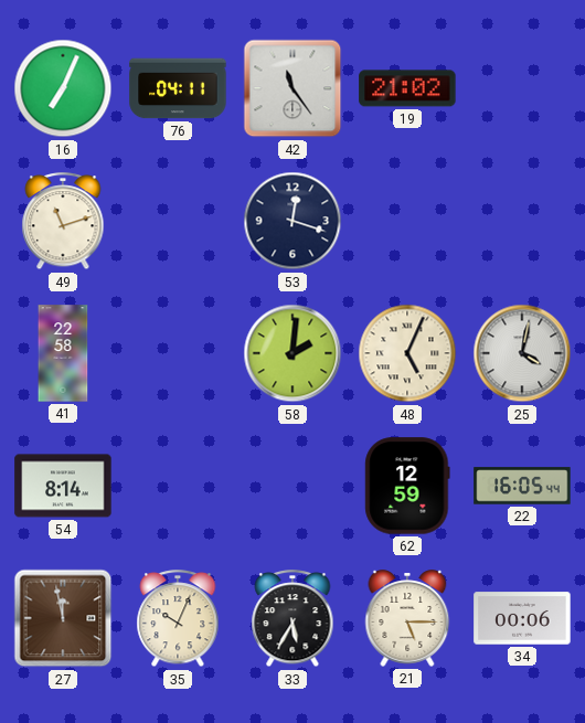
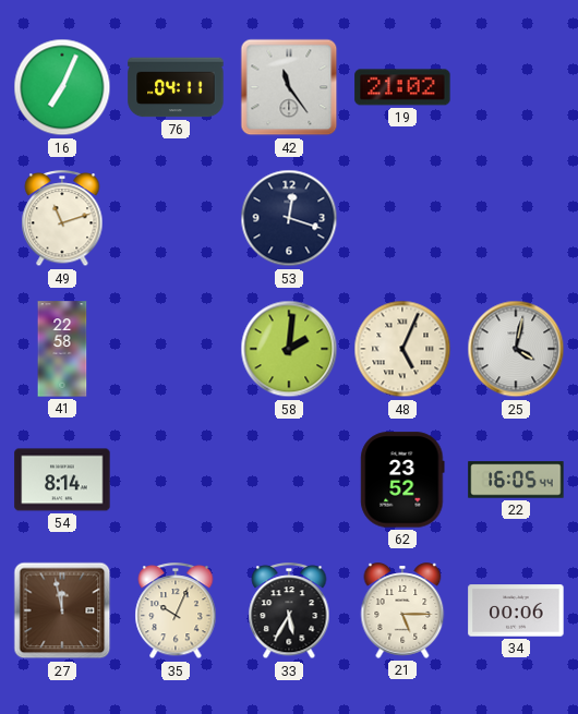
62: 12:59 -> 23:52
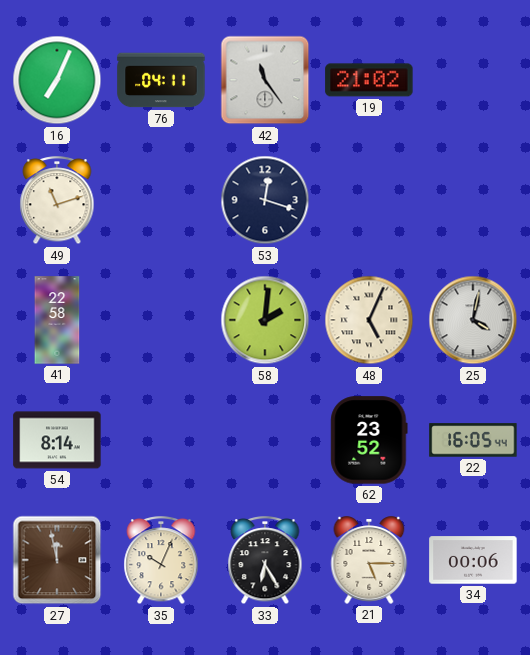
33: 5:35 -> 6:25
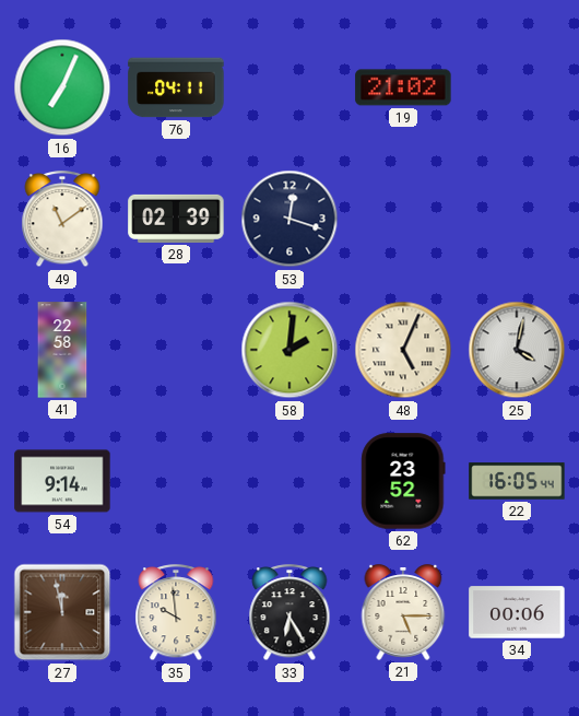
42: 11:24 -> none
49: 11:12 -> 11:09
28: none -> 02:39
54: 8:14 -> 9:14
35: 10:04 -> 9:59
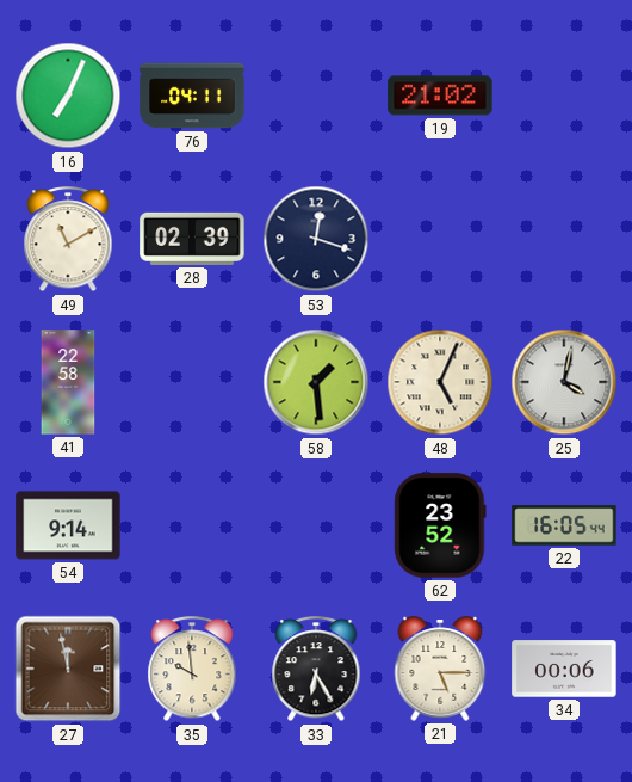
49: 11:09 -> 11:10
58: 2:01 -> 1:29
